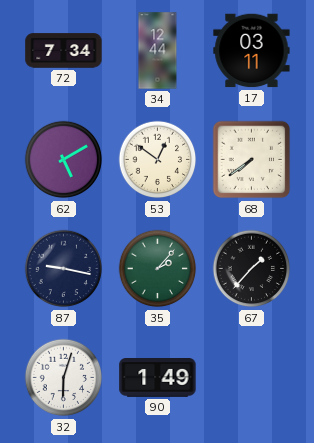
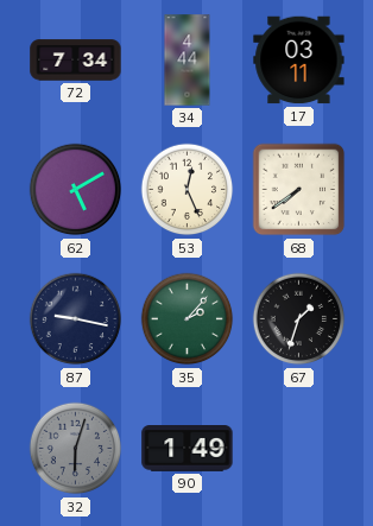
34: 12:44 -> 4:44
53: 12:51 -> 12:26
67: 1:37 -> 1:33
32 dial: white -> grey
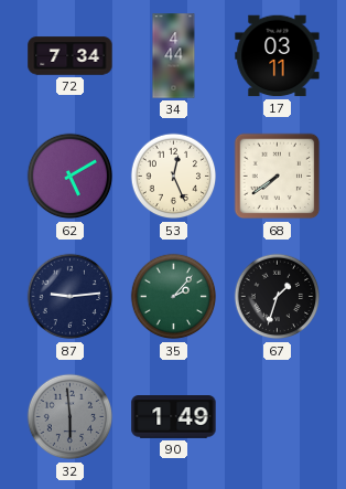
87: 9:17 -> 9:14
32: 6:03 -> 5:59
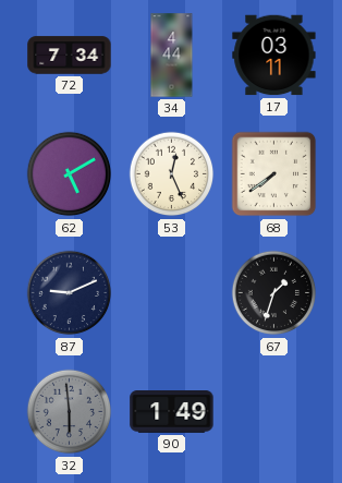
87: 9:14 -> 9:11
35: 2:07 -> none
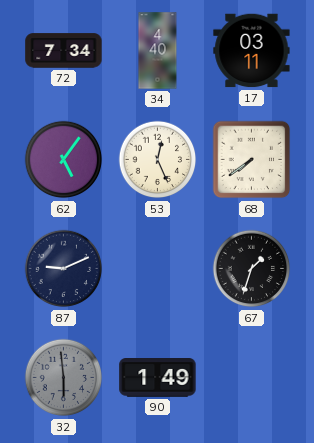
34: 4:44 -> 4:40
62: 5:10 -> 5:06
